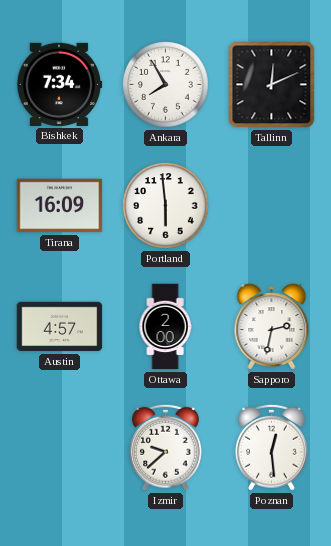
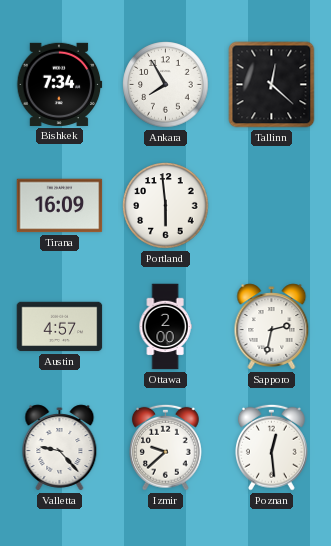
Tallinn: 12:11 -> 12:22
Valletta: none -> 9:23
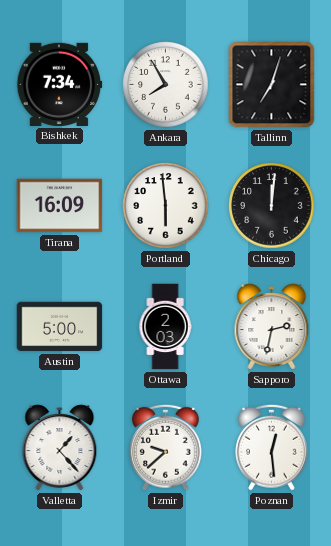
Tallinn: 12:22 -> 7:03
Chicago: none -> 12:01
Austin: 4:57 -> 5:00
Ottawa: 2:00 -> 2:03
Valletta: 9:23 -> 1:23
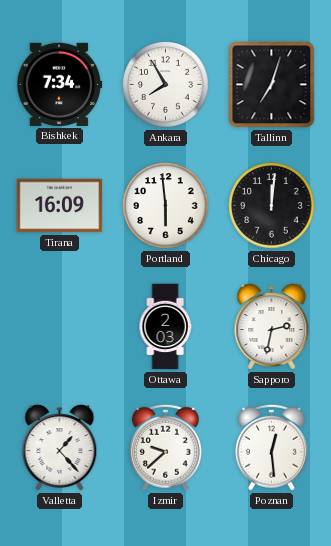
Austin: 5:00 -> none
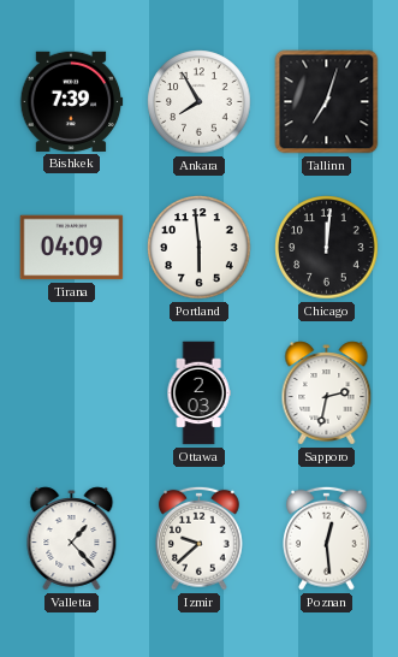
Bishkek: 7:34 -> 7:39
Tirana: 16:09 -> 04:09
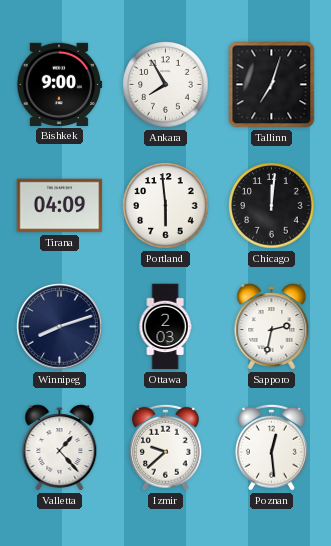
Bishkek: 7:39 -> 9:00
Winnipeg: none -> 8:12
